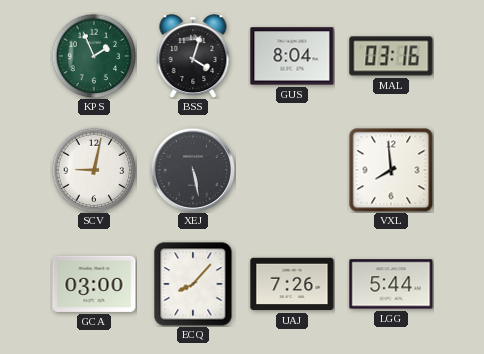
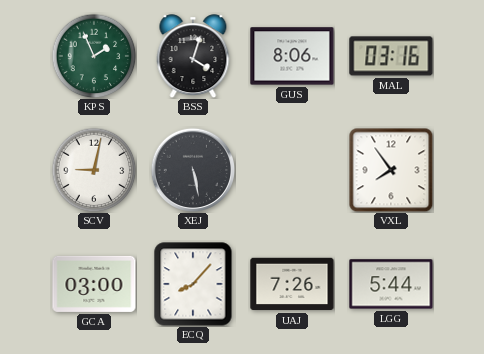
GUS: 8:04 -> 8:06
VXL: 7:59 -> 7:54
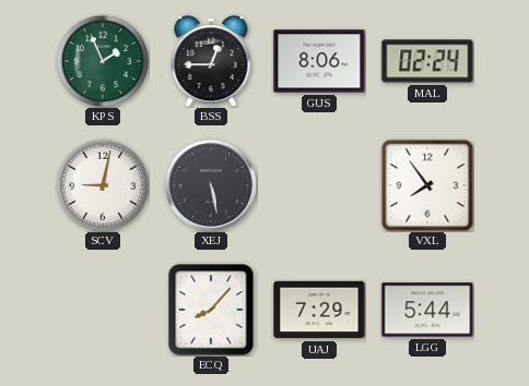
BSS: 4:03 -> 12:45
MAL: 03:16 -> 02:24
GCA: 03:00 -> none
UAJ: 7:26 -> 7:29
